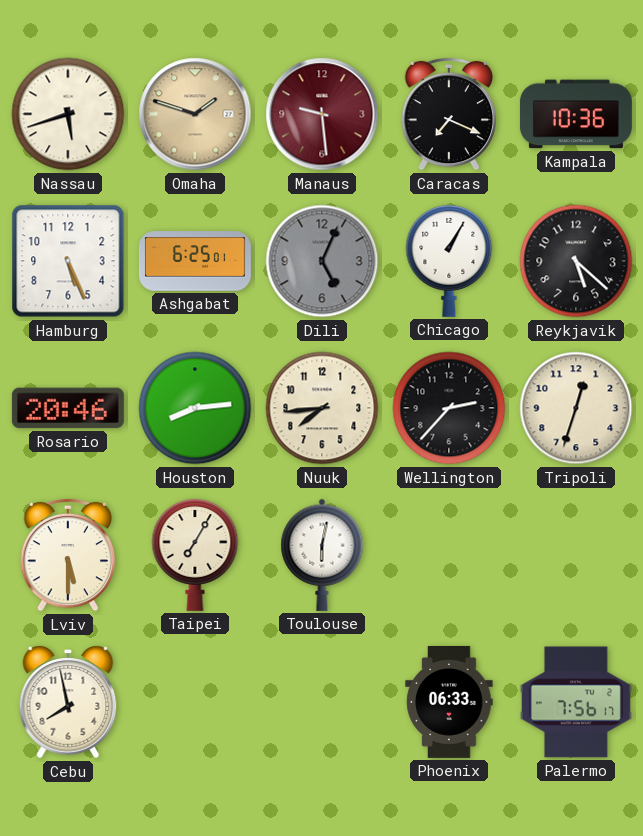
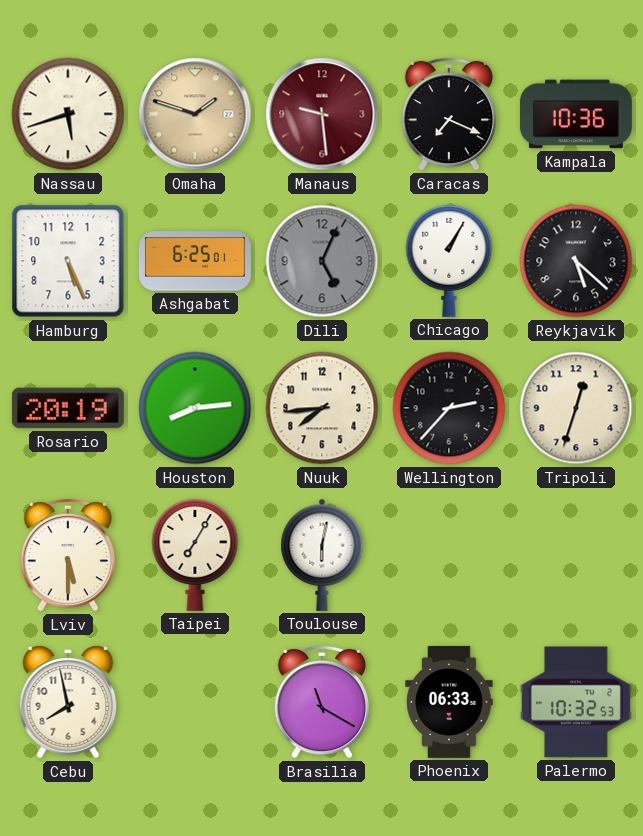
Rosario: 20:46 -> 20:19
Brasilia: none -> 11:20
Palermo: 7:56 -> 10:32
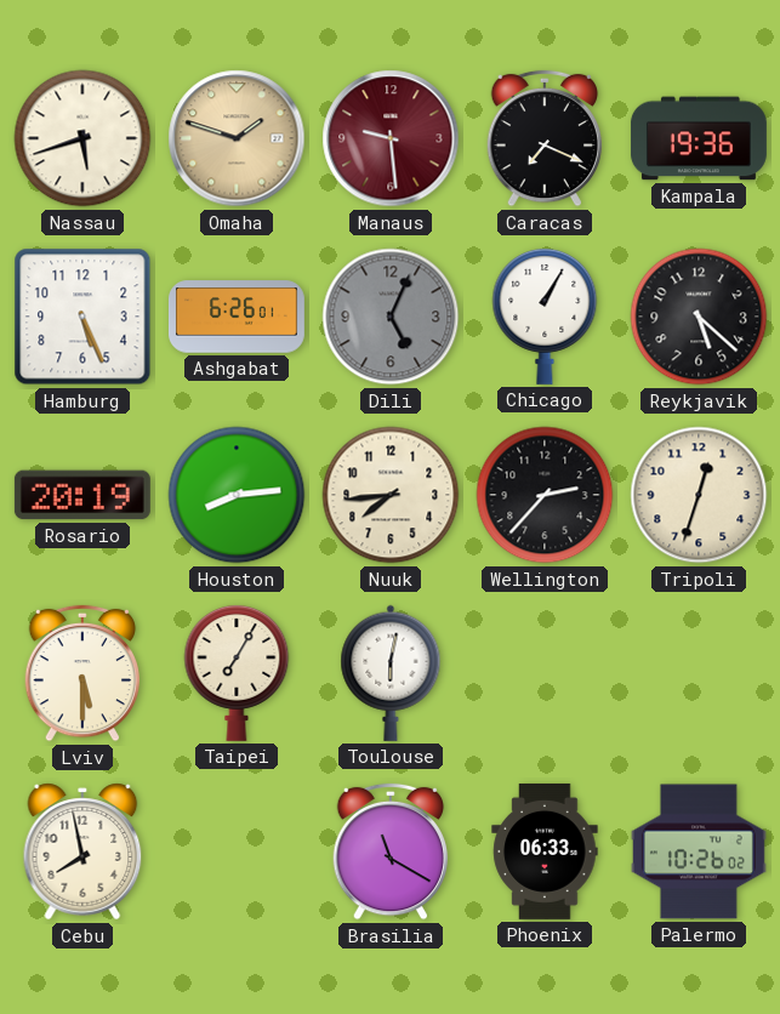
Kampala: 10:36 -> 19:36
Ashgabat: 6:25 -> 6:26
Palermo: 10:32 -> 10:26
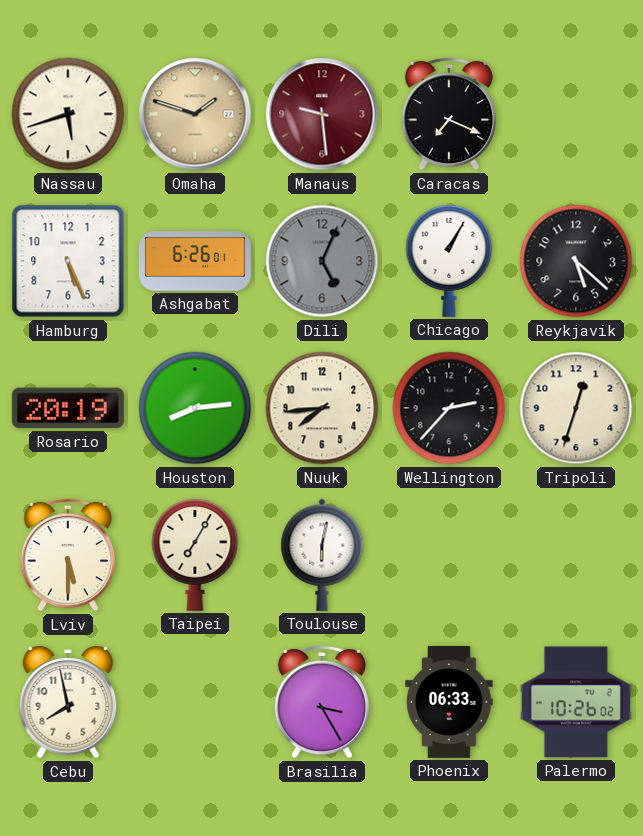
Kampala: 19:36 -> none
Brasilia: 11:20 -> 3:25
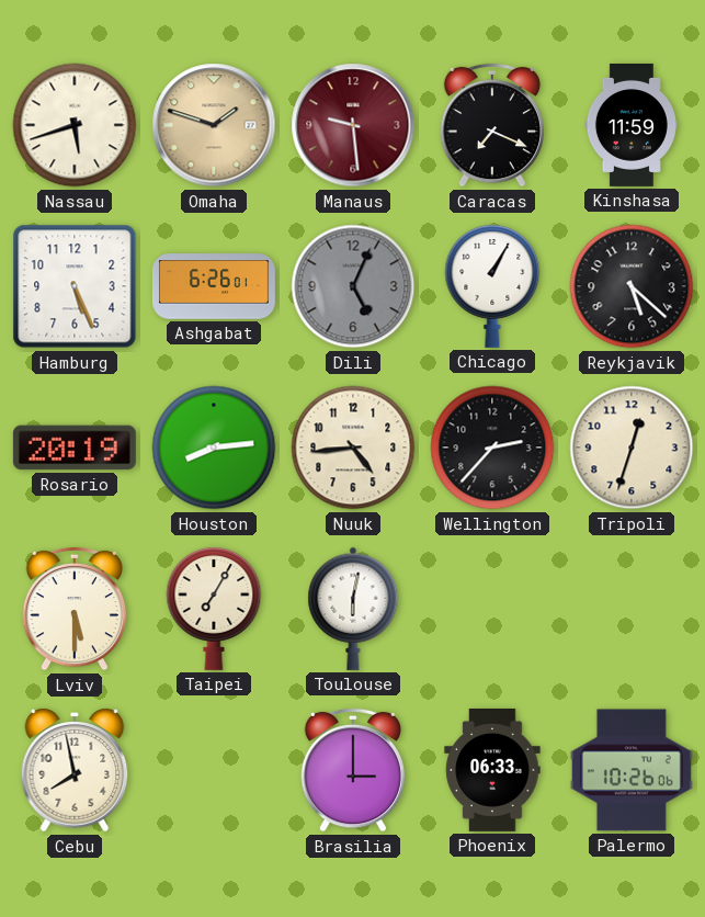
Kinshasa: none -> 11:59
Nuuk: 7:44 -> 4:44
Brasilia: 3:25 -> 3:00
Palermo: 10:26:02 -> 10:26:06
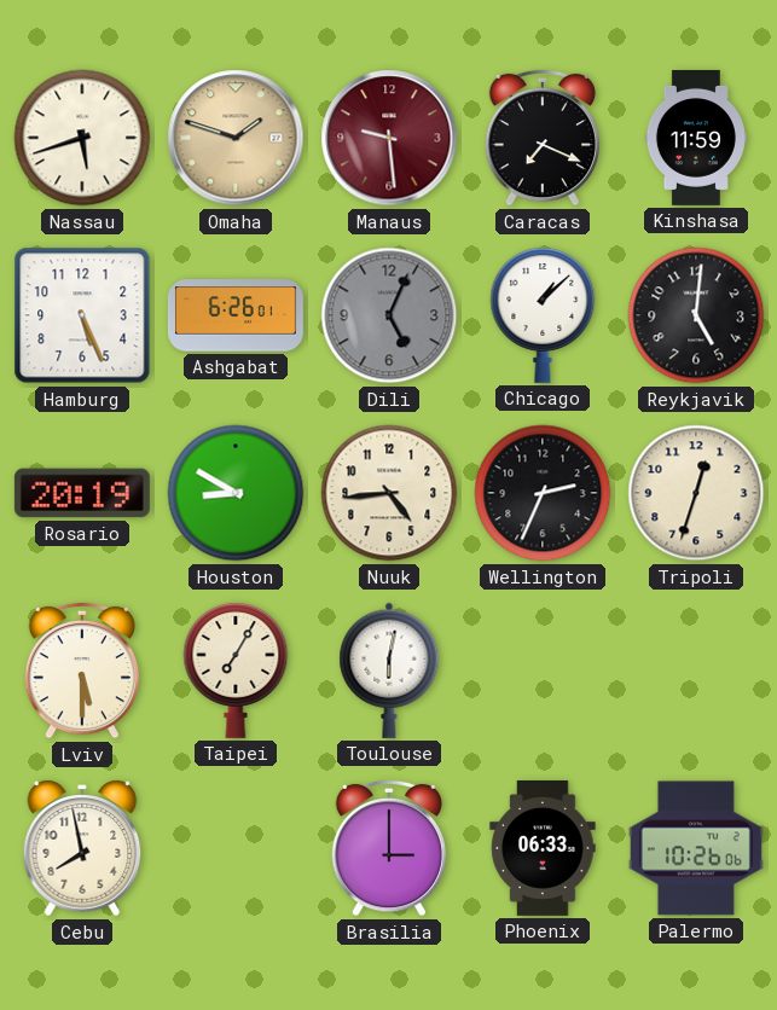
Chicago: 1:05 -> 1:08
Reykjavik: 5:22 -> 5:01
Houston: 8:14 -> 8:50
Wellington: 2:37 -> 2:34
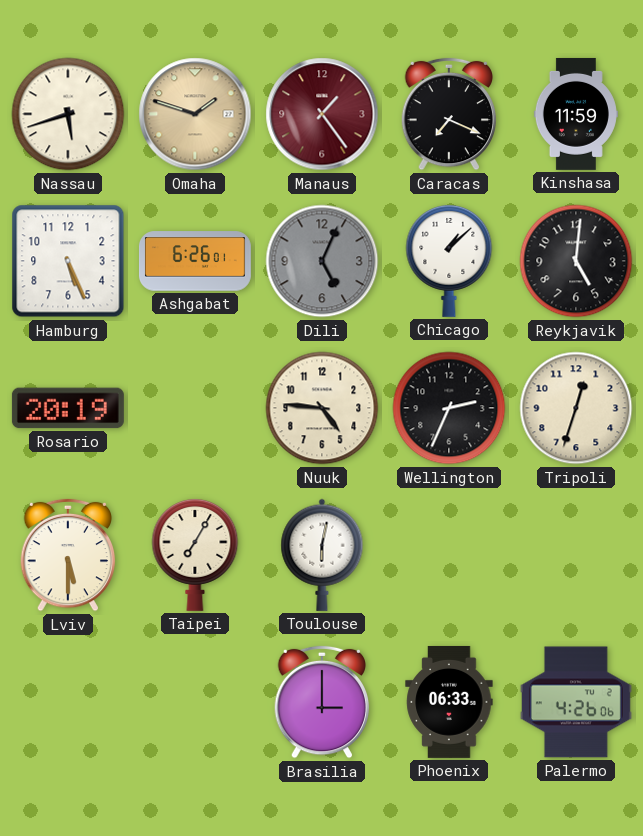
Manaus: 9:29 -> 1:24
Houston: 8:50 -> none
Nuuk: 4:44 -> 4:46
Cebu: 7:58 -> none
Palermo: 10:26 -> 4:26
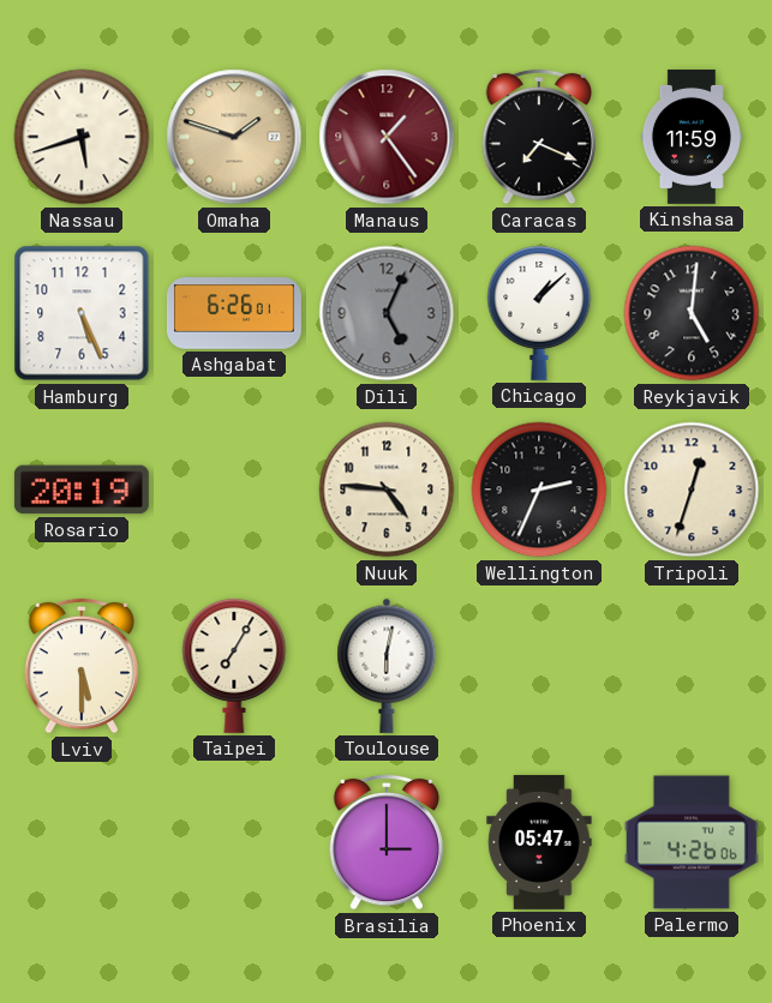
Phoenix: 06:33 -> 05:47
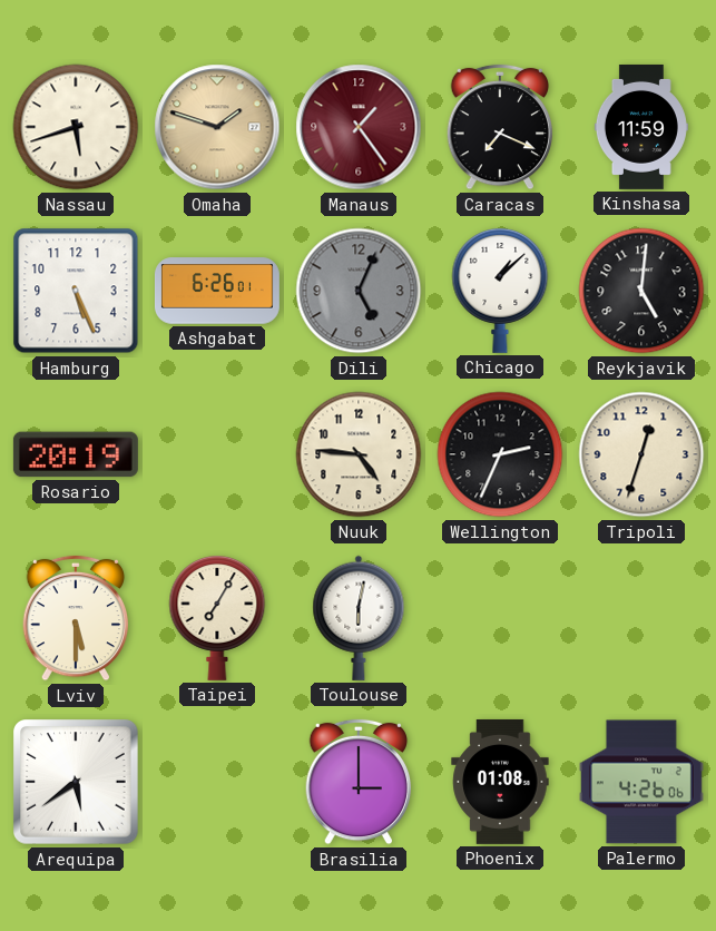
Arequipa: none -> 5:39
Phoenix: 05:47 -> 01:08
